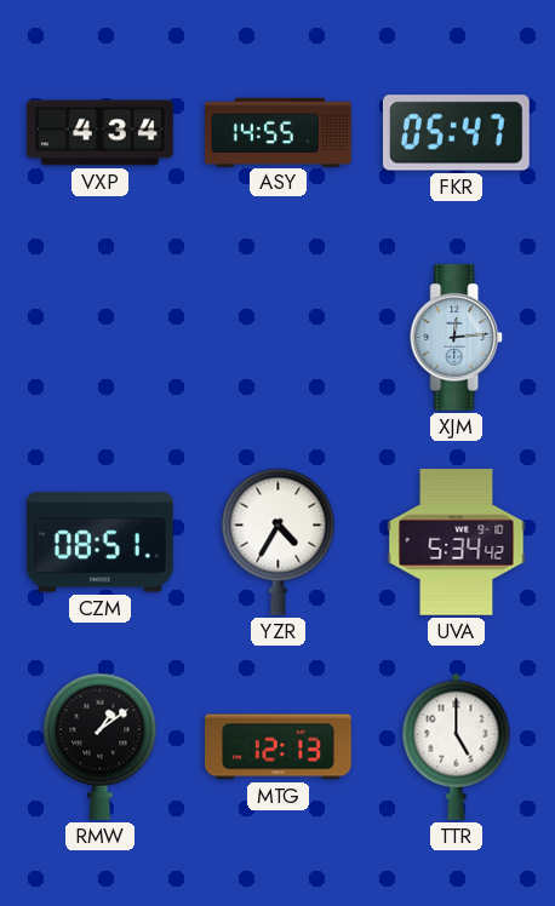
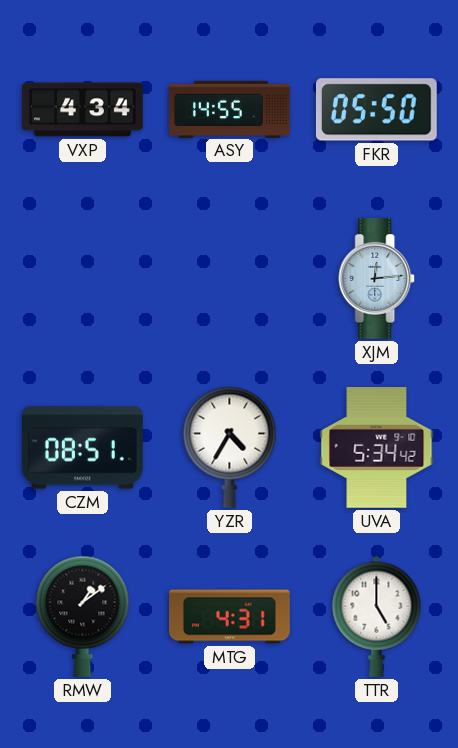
FKR: 05:47 -> 05:50
MTG: 12:13 -> 4:31
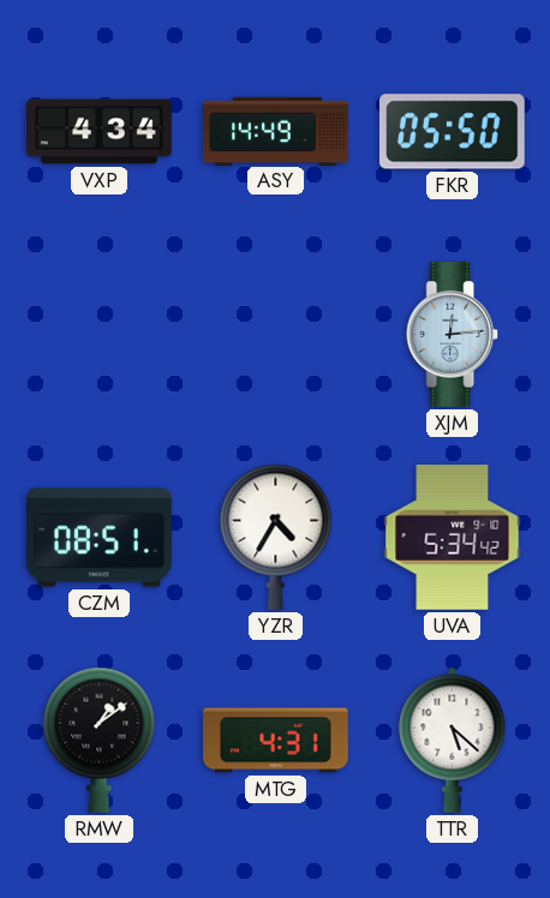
ASY: 14:55 -> 14:49
TTR: 5:00 -> 5:22
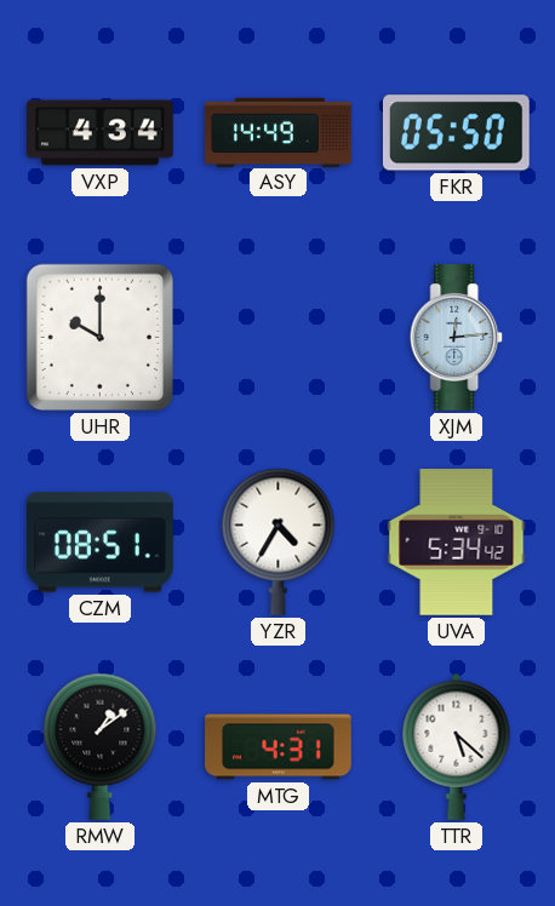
UHR: none -> 10:00
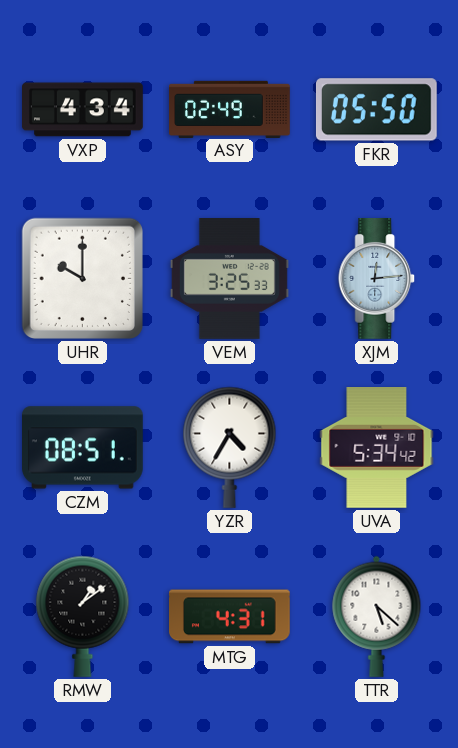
ASY: 14:49 -> 02:49
VEM: none -> 3:25
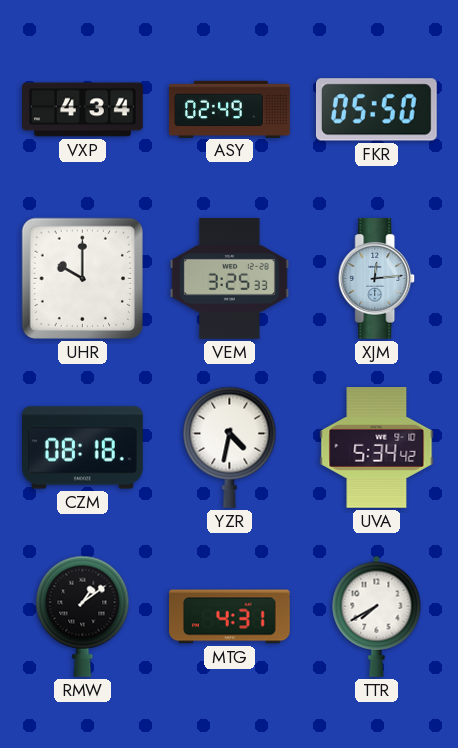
CZM: 08:51 -> 08:18
YZR: 4:35 -> 4:32
TTR: 5:22 -> 7:40
